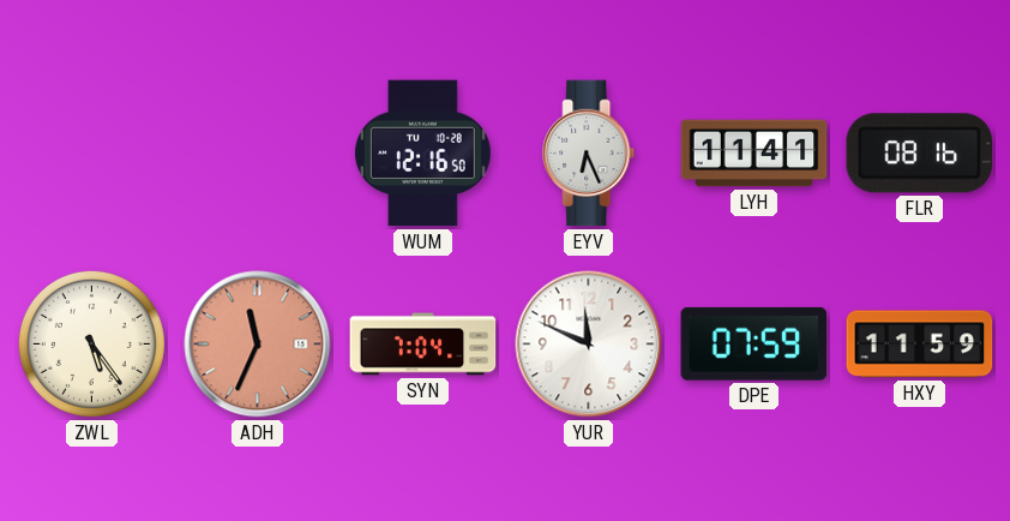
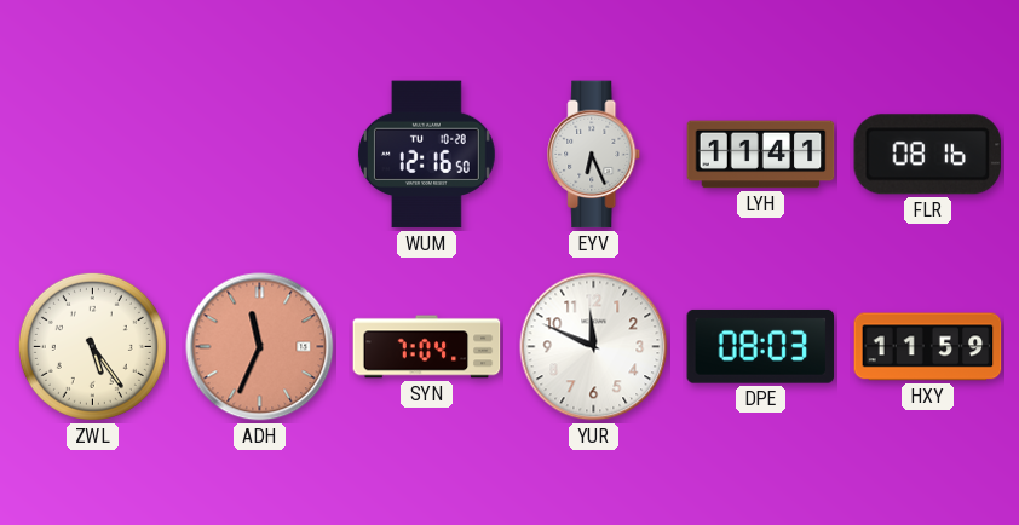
DPE: 07:59 -> 08:03
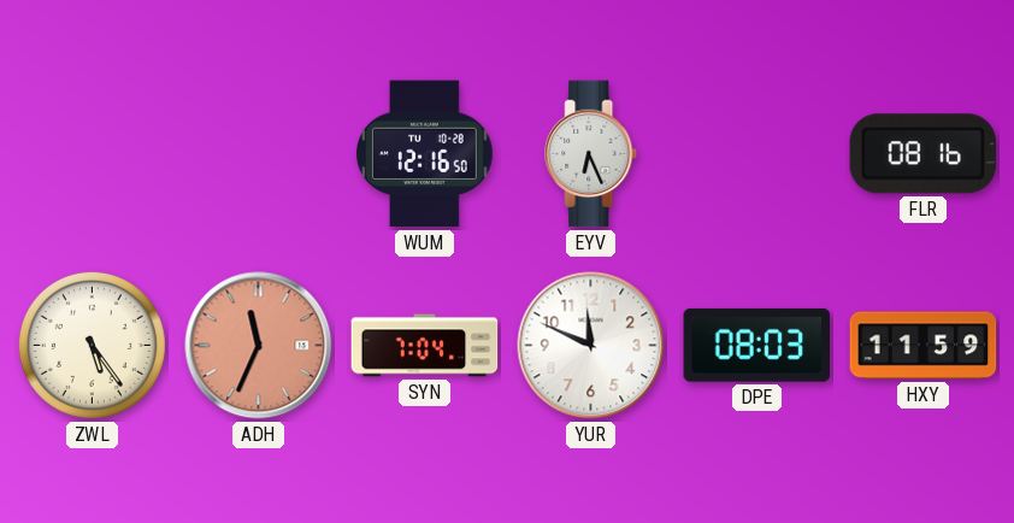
LYH: 11:41 -> none
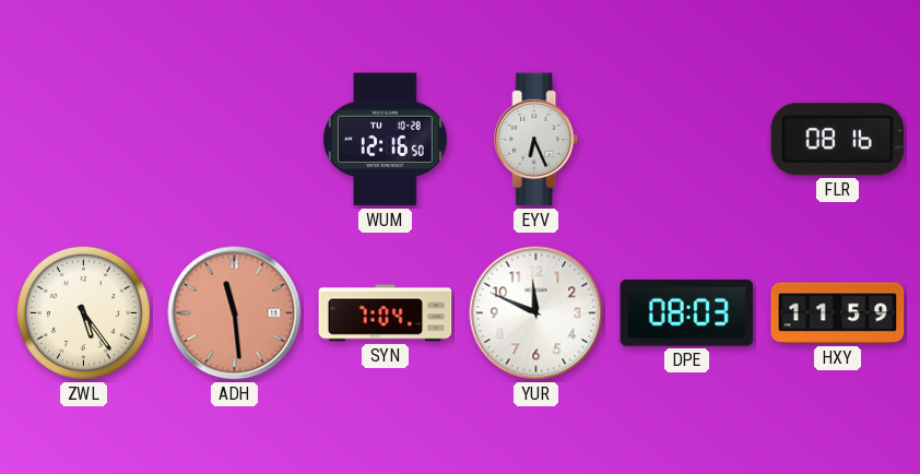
ADH: 11:34 -> 11:29
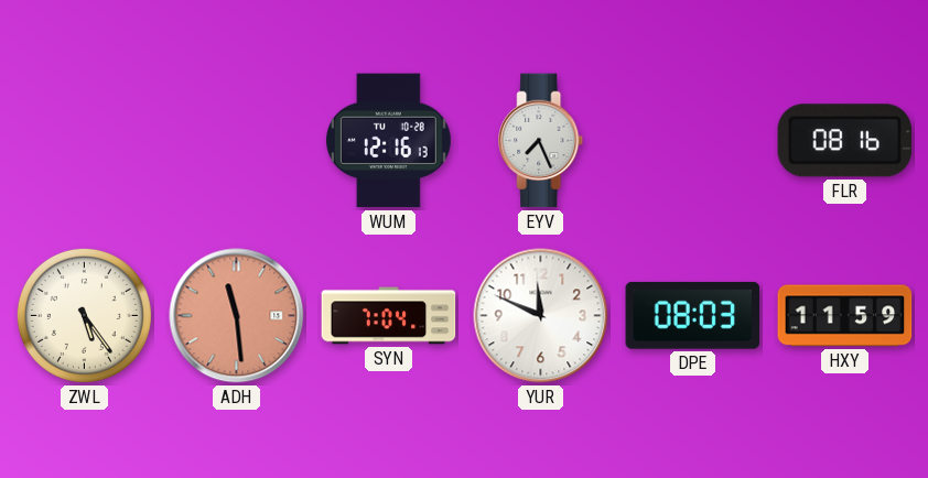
WUM: 12:16:50 -> 12:16:13
EYV: 6:26 -> 7:26
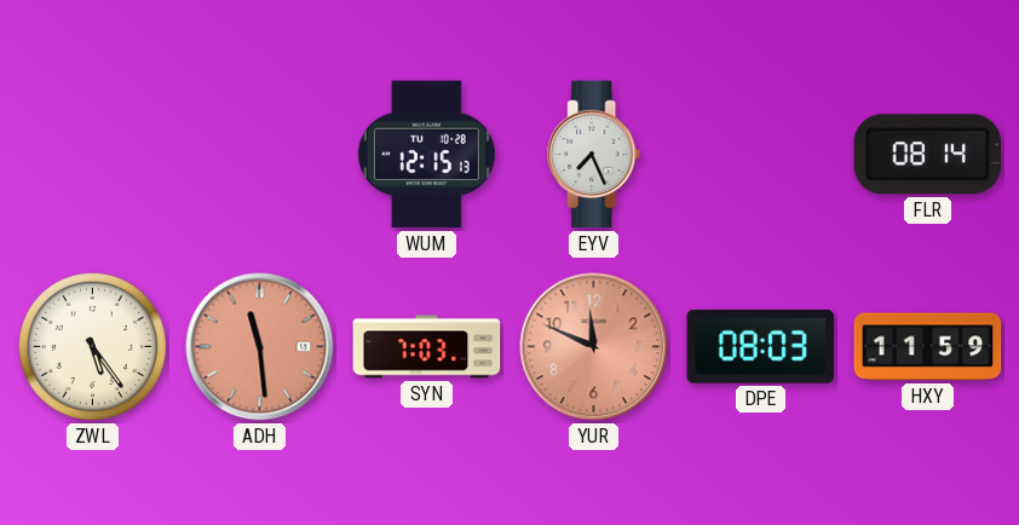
WUM: 12:16 -> 12:15
FLR: 08:16 -> 08:14
SYN: 7:04 -> 7:03
YUR dial: white -> salmon
